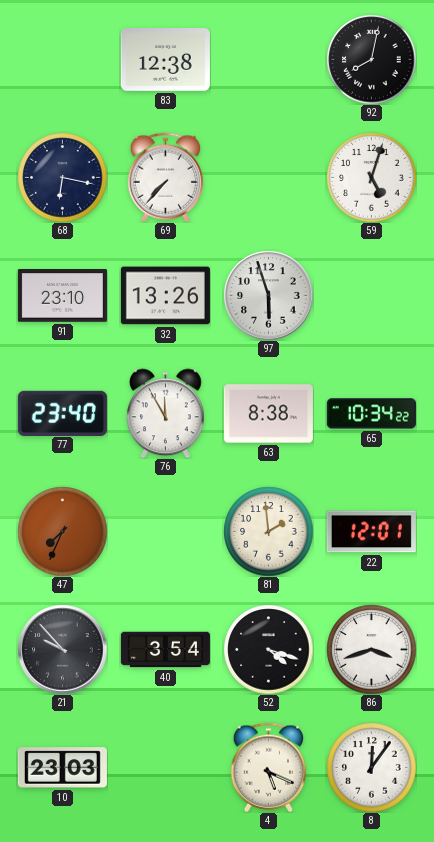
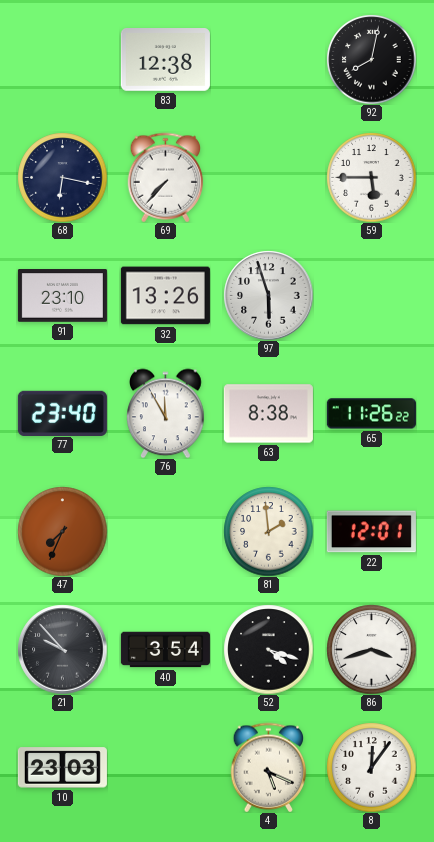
59: 5:03 -> 5:45
65: 10:34 -> 11:26
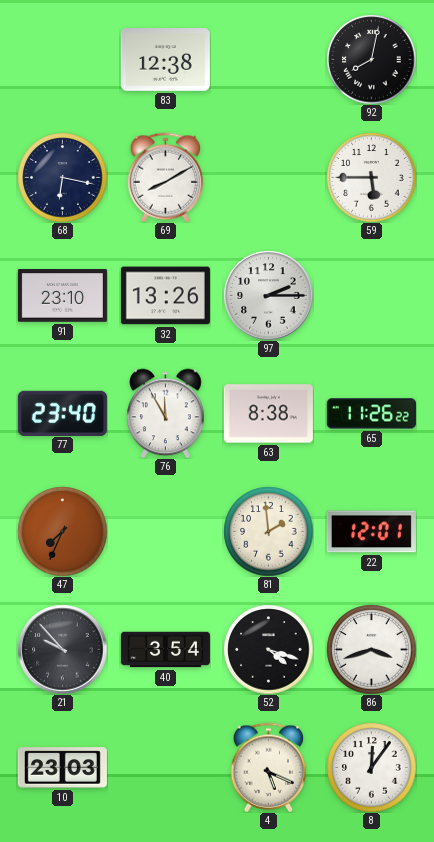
69: 7:37 -> 8:10
97: 5:57 -> 2:15
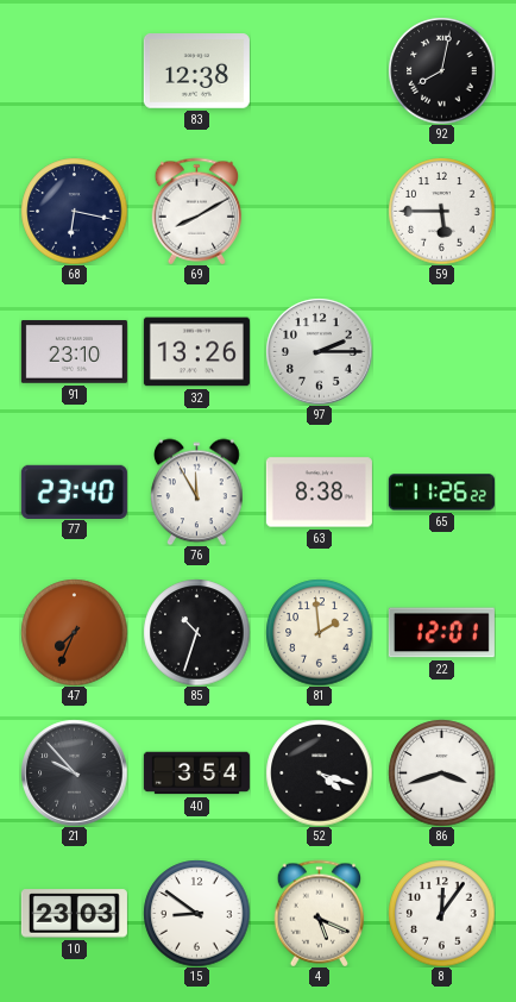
85: none -> 10:33
15: none -> 8:51
